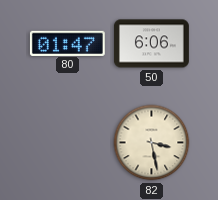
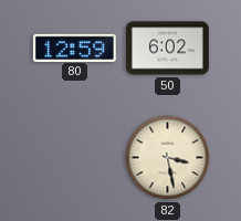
80: 01:47 -> 12:59
50: 6:06 -> 6:02
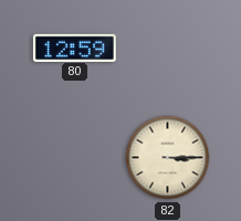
50: 6:02 -> none
82: 3:28 -> 3:15
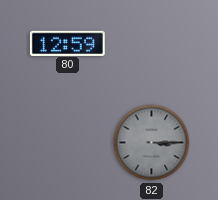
82 dial: cream -> grey
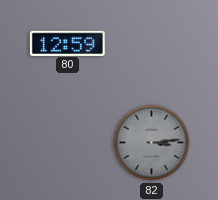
82: 3:15 -> 3:14
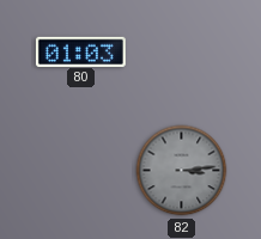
80: 12:59 -> 01:03
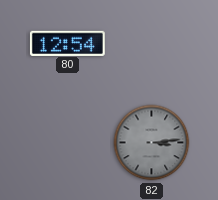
80: 01:03 -> 12:54
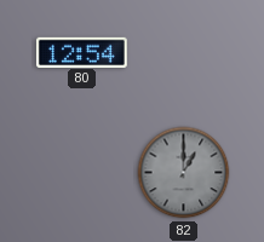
82: 3:14 -> 1:00
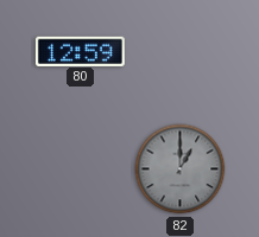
80: 12:54 -> 12:59
